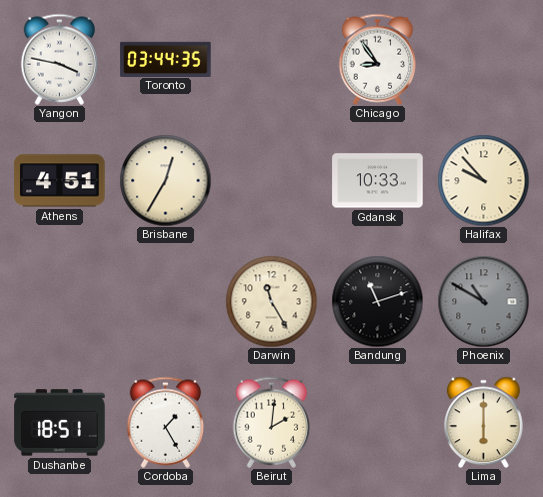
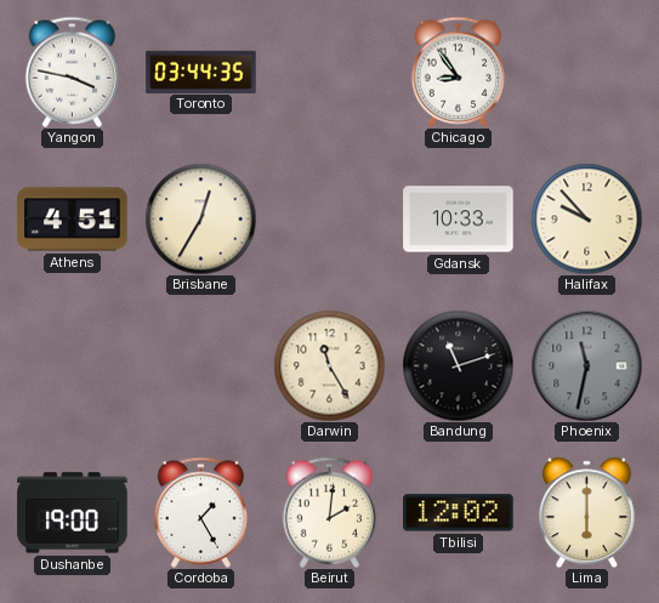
Phoenix: 10:50 -> 11:32
Dushanbe: 18:51 -> 19:00
Tbilisi: none -> 12:02
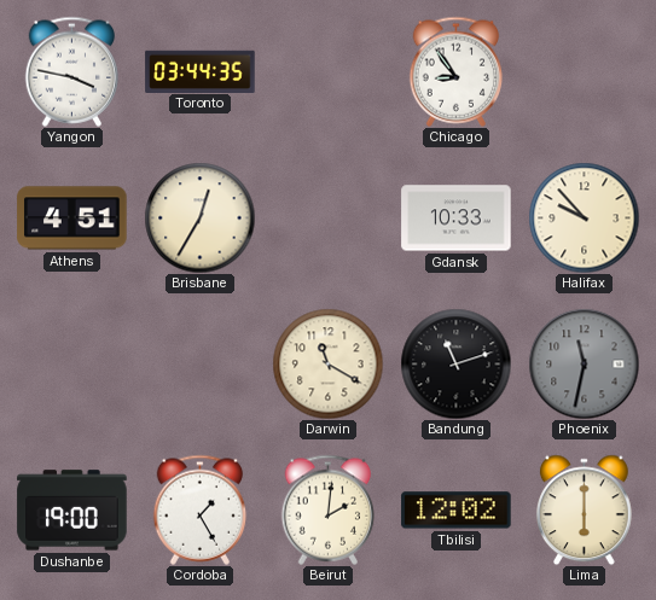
Darwin: 11:25 -> 11:20
